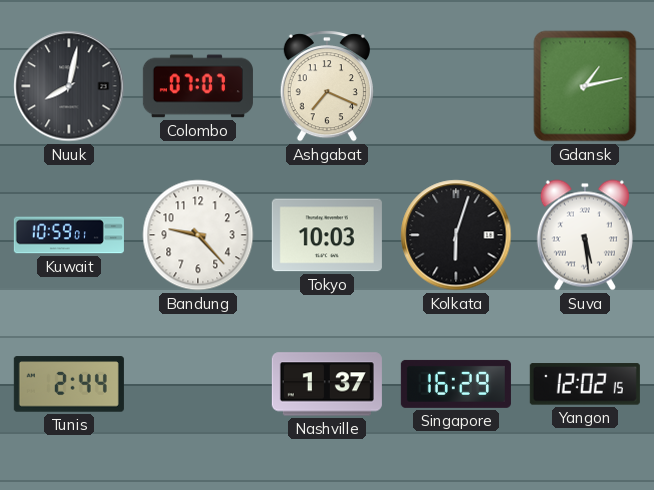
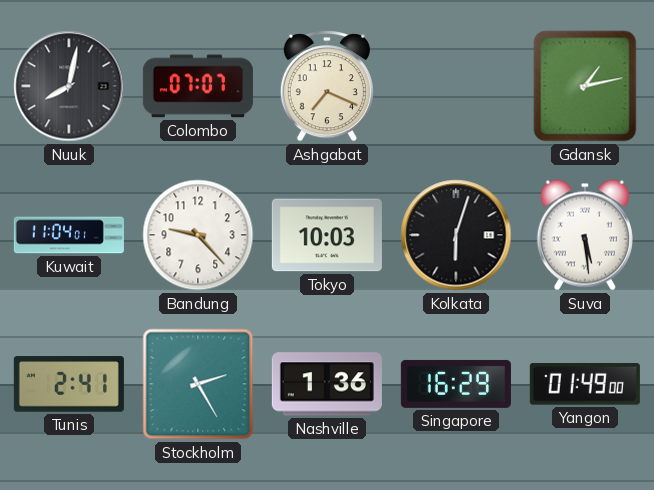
Kuwait: 10:59 -> 11:04
Tunis: 2:44 -> 2:41
Stockholm: none -> 2:25
Nashville: 1:37 -> 1:36
Yangon: 12:02 -> 01:49
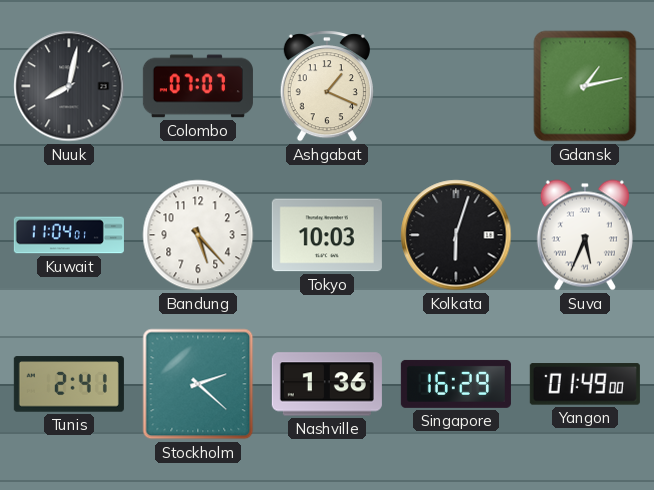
Ashgabat: 7:19 -> 1:19
Bandung: 9:23 -> 5:23
Suva: 5:29 -> 5:34
Stockholm: 2:25 -> 2:22
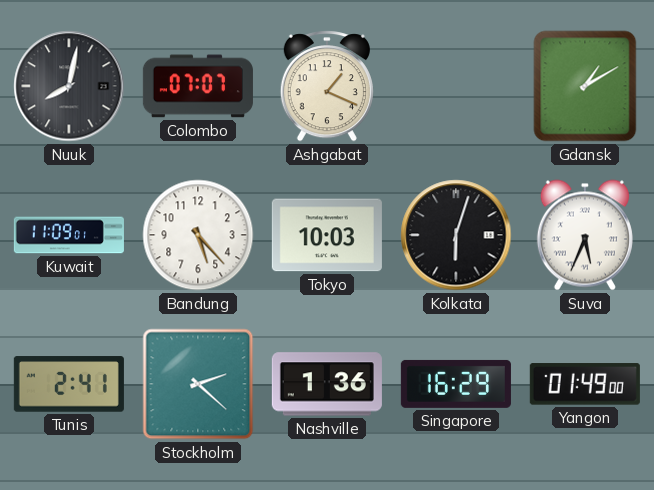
Gdansk: 1:13 -> 1:10
Kuwait: 11:04 -> 11:09
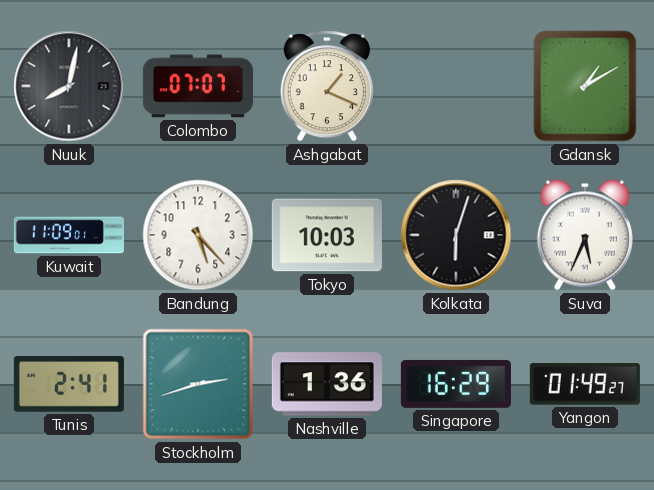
Stockholm: 2:22 -> 2:42
Yangon: 01:49:00 -> 01:49:27
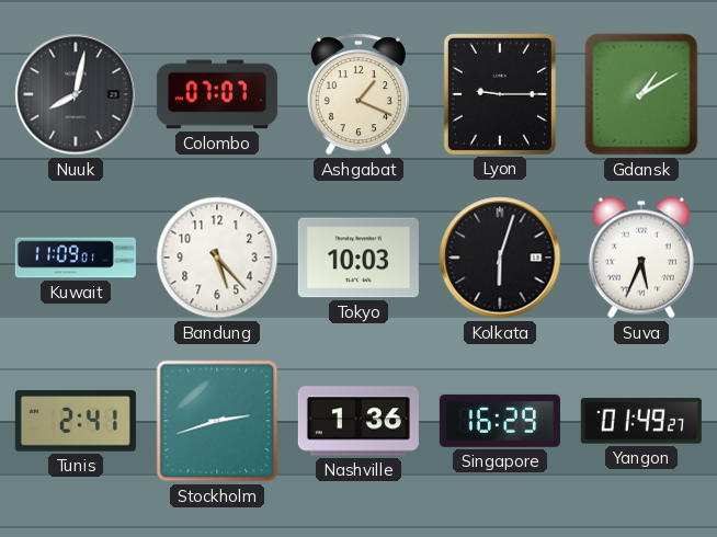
Lyon: none -> 9:15
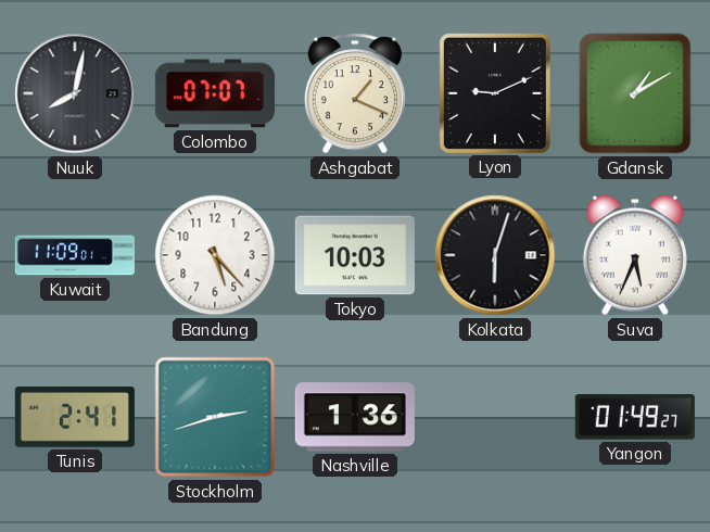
Lyon: 9:15 -> 9:11
Singapore: 16:29 -> none
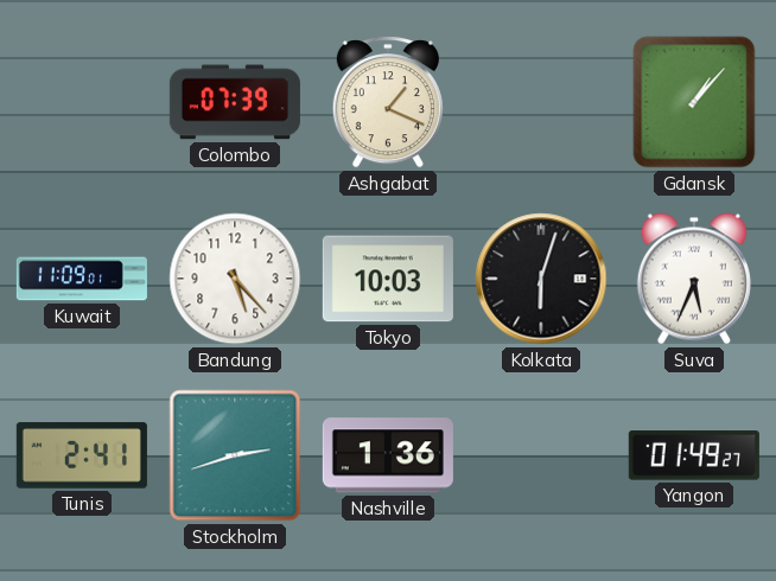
Nuuk: 8:02 -> none
Colombo: 07:07 -> 07:39
Lyon: 9:11 -> none
Gdansk: 1:10 -> 1:07
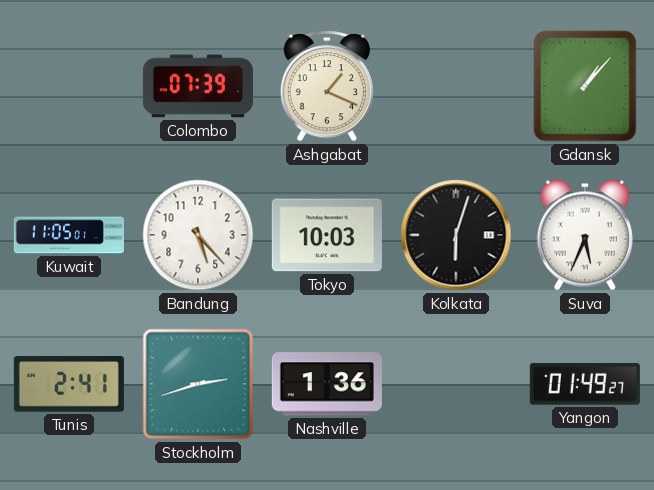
Kuwait: 11:09 -> 11:05
